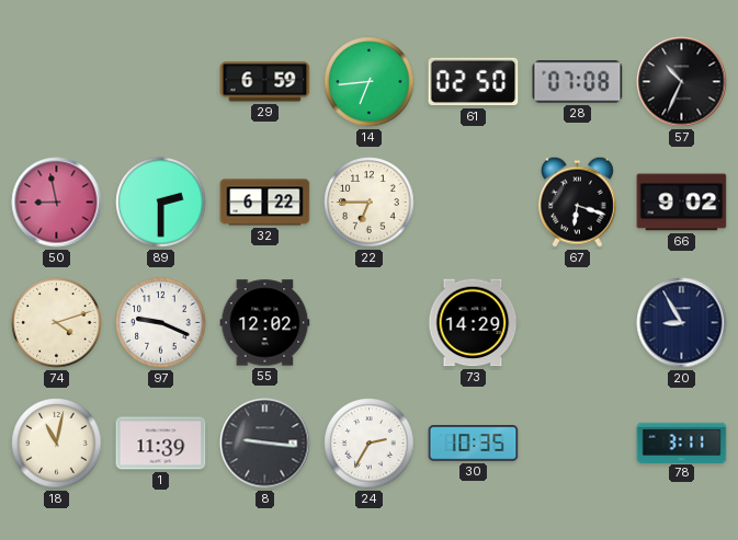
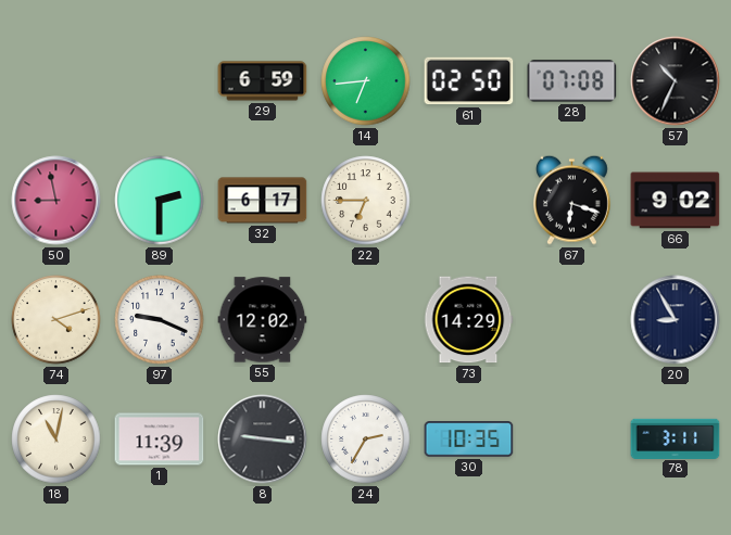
32: 6:22 -> 6:17
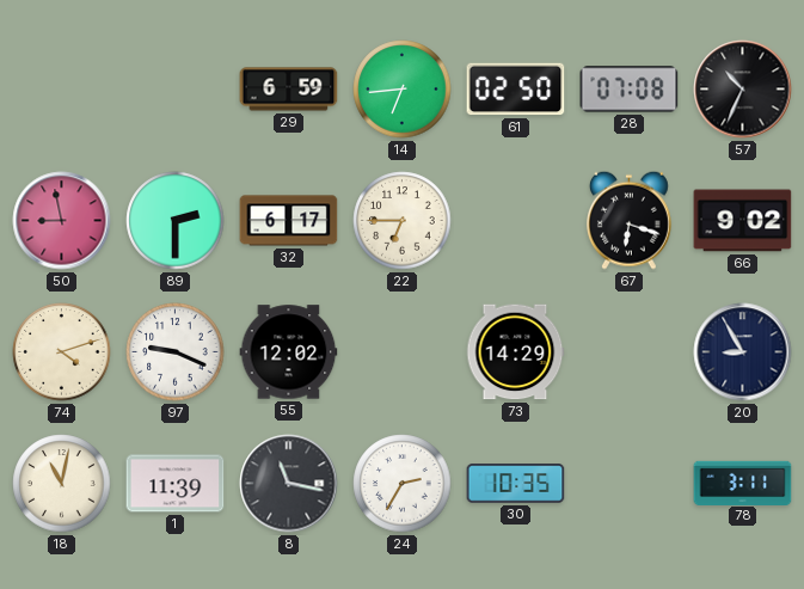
8: 9:16 -> 11:17
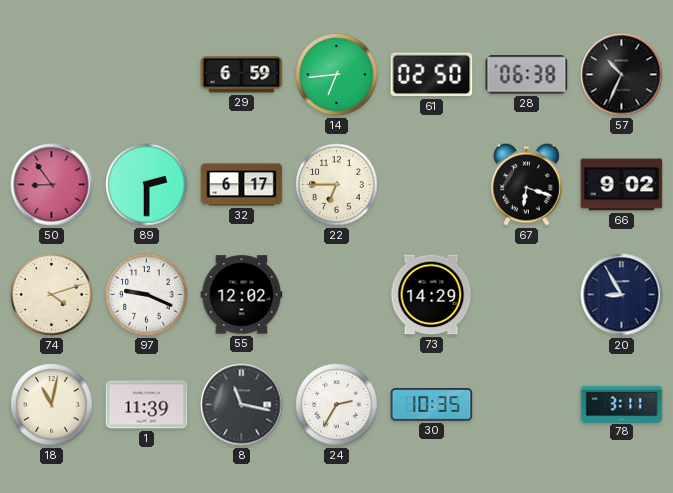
28: 07:08 -> 06:38
50: 8:58 -> 8:54
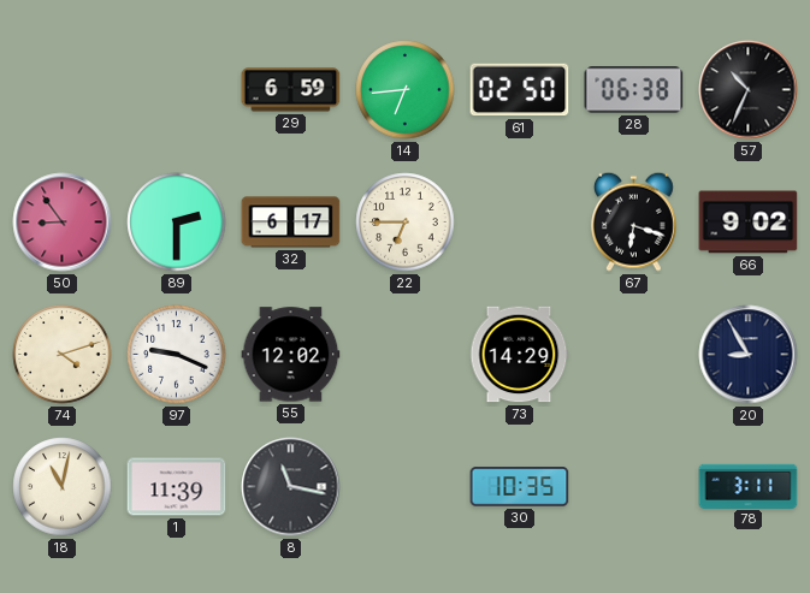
24: 2:35 -> none
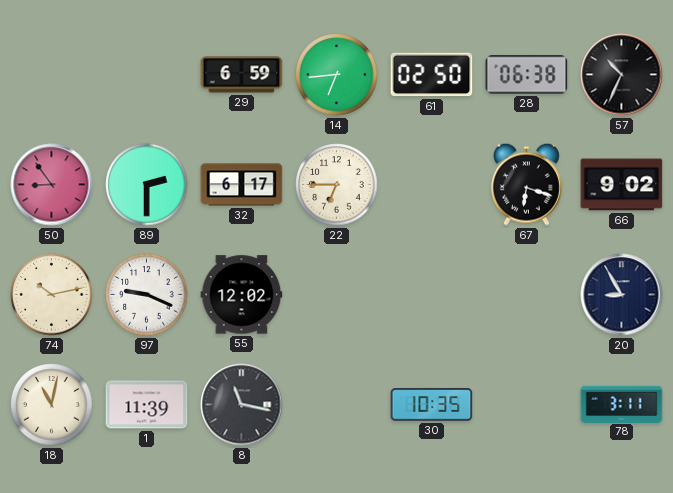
74: 4:12 -> 10:13
73: 14:29 -> none
